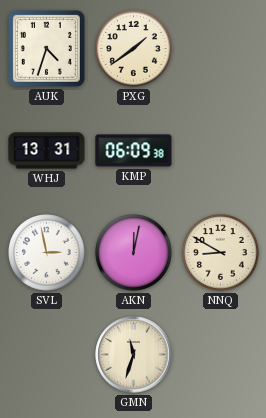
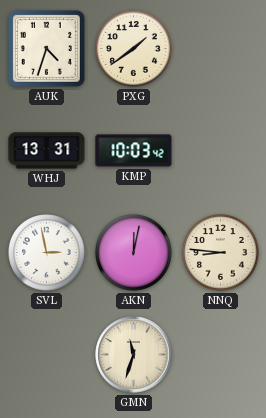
KMP: 06:09 -> 10:03
NNQ: 8:50 -> 8:46
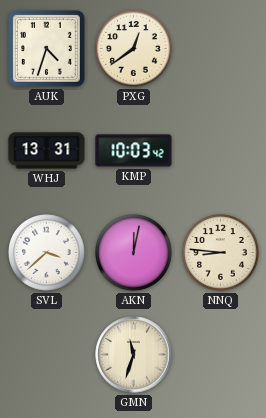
PXG: 1:39 -> 12:39
SVL: 2:58 -> 3:38
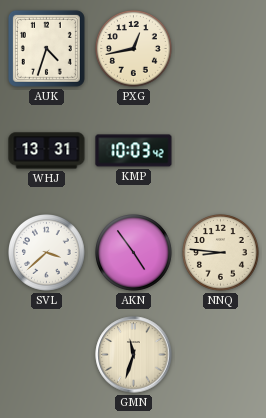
PXG: 12:39 -> 12:43
AKN: 12:02 -> 4:54
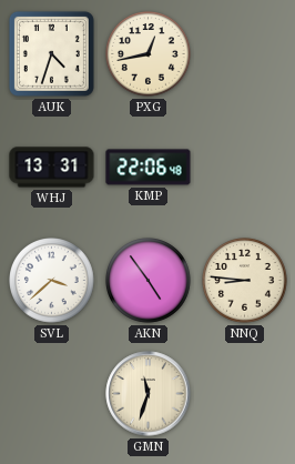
KMP: 10:03 -> 22:06
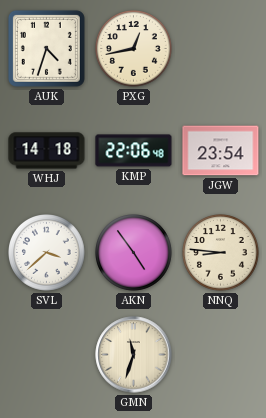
WHJ: 13:31 -> 14:18
JGW: none -> 23:54
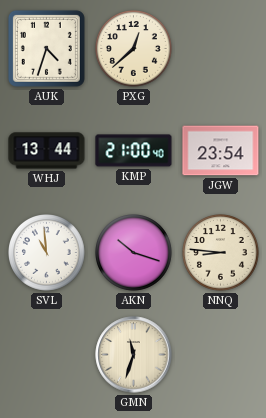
PXG: 12:43 -> 12:38
WHJ: 14:18 -> 13:44
KMP: 22:06 -> 21:00
SVL: 3:38 -> 10:59
AKN: 4:54 -> 10:18
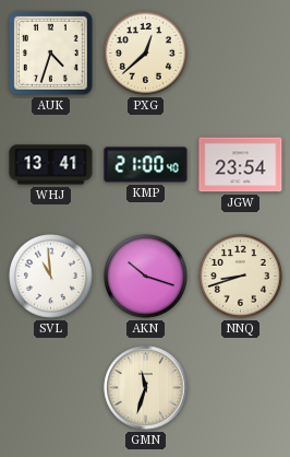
WHJ: 13:44 -> 13:41
NNQ: 8:46 -> 8:42
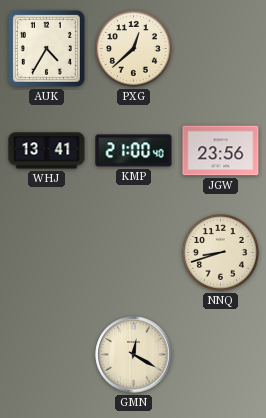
AUK: 4:33 -> 4:35
JGW: 23:54 -> 23:56
SVL: 10:59 -> none
AKN: 10:18 -> none
GMN: 11:33 -> 12:20
